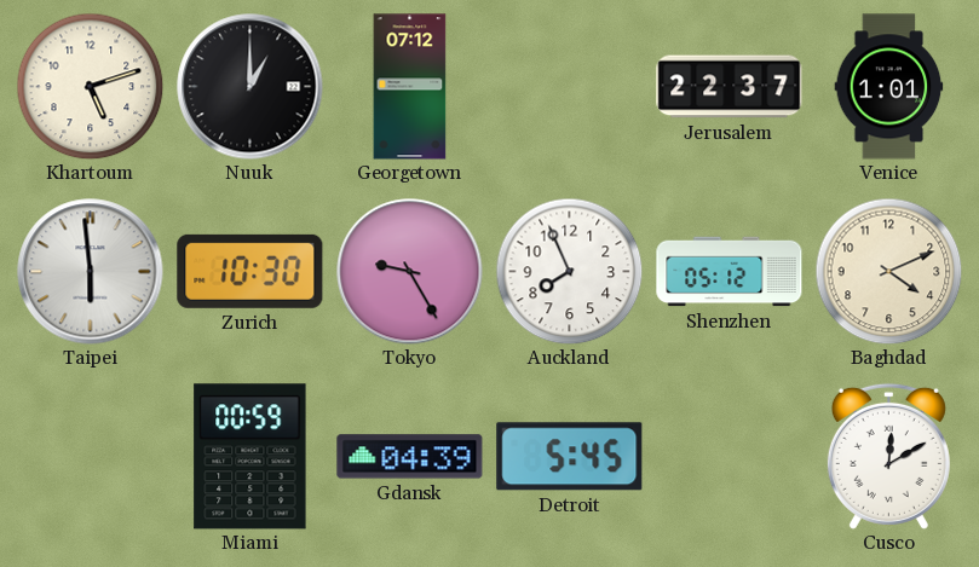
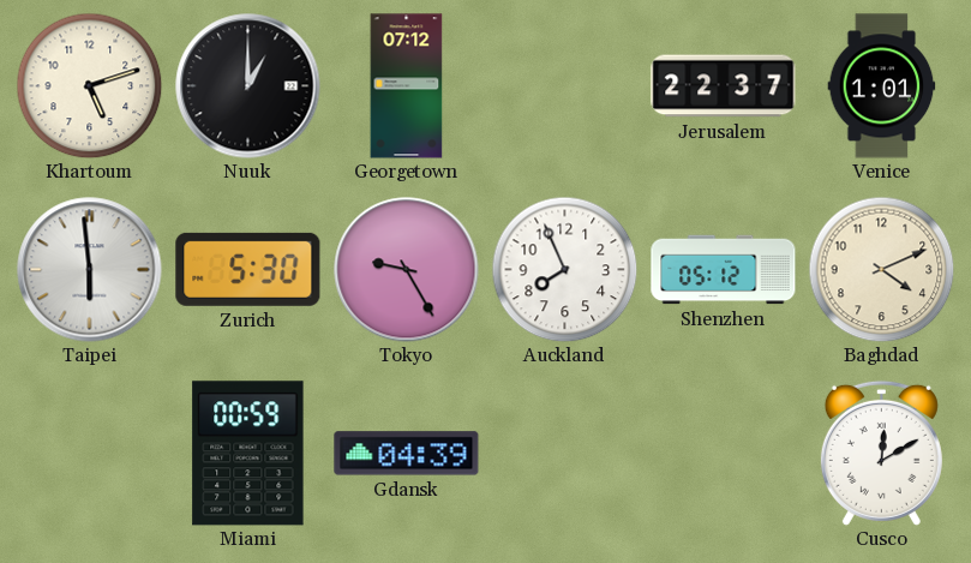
Zurich: 10:30 -> 5:30
Detroit: 5:45 -> none
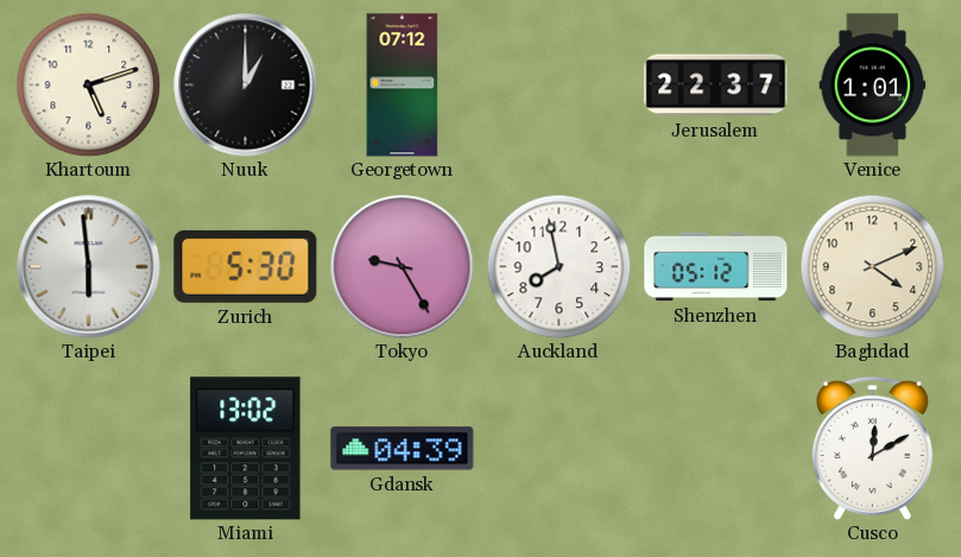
Auckland: 7:56 -> 7:58
Miami: 00:59 -> 13:02
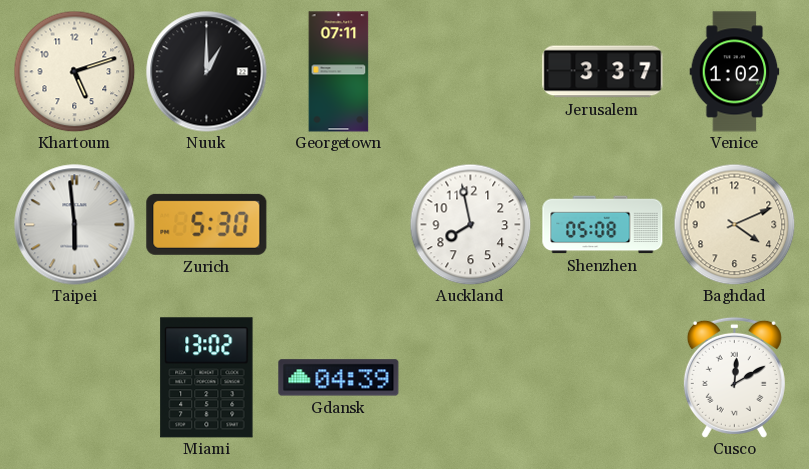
Georgetown: 07:12 -> 07:11
Jerusalem: 22:37 -> 3:37
Venice: 1:01 -> 1:02
Tokyo: 9:25 -> none
Shenzhen: 05:12 -> 05:08
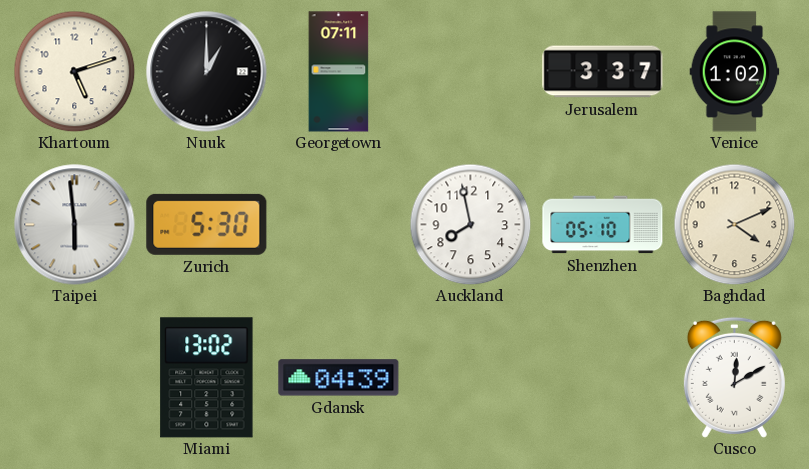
Shenzhen: 05:08 -> 05:10
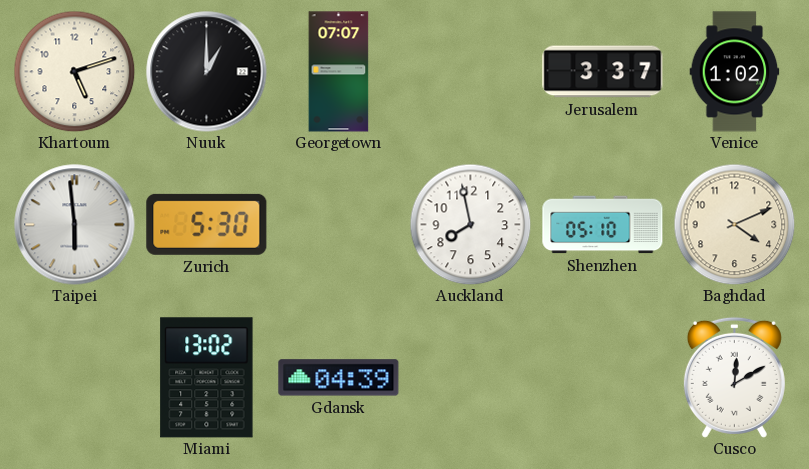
Georgetown: 07:11 -> 07:07
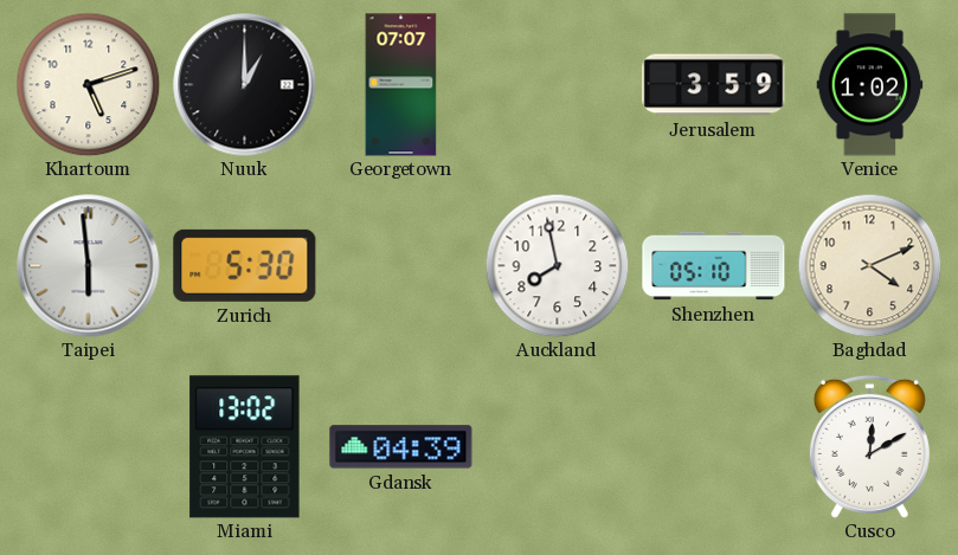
Jerusalem: 3:37 -> 3:59
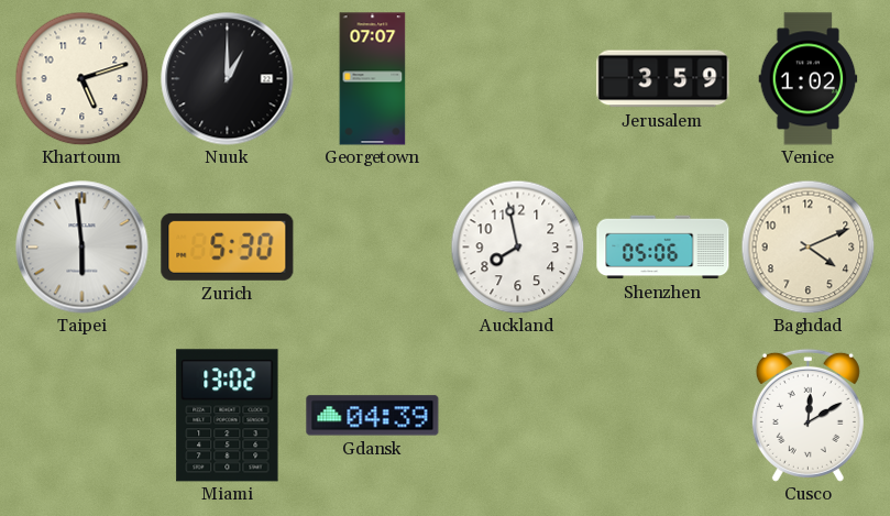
Shenzhen: 05:10 -> 05:06
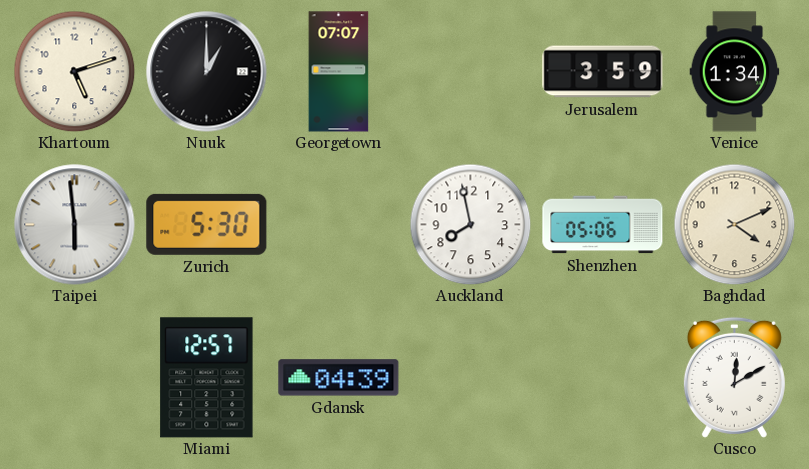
Venice: 1:02 -> 1:34
Miami: 13:02 -> 12:57
